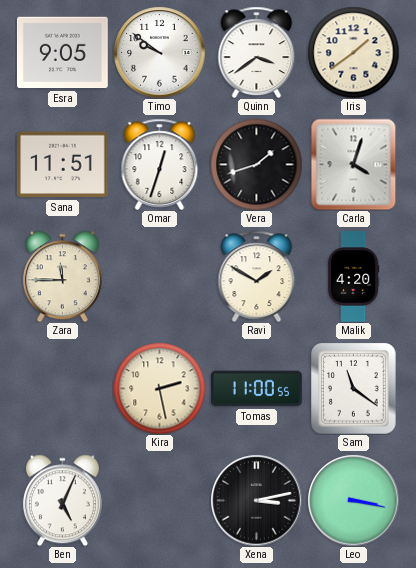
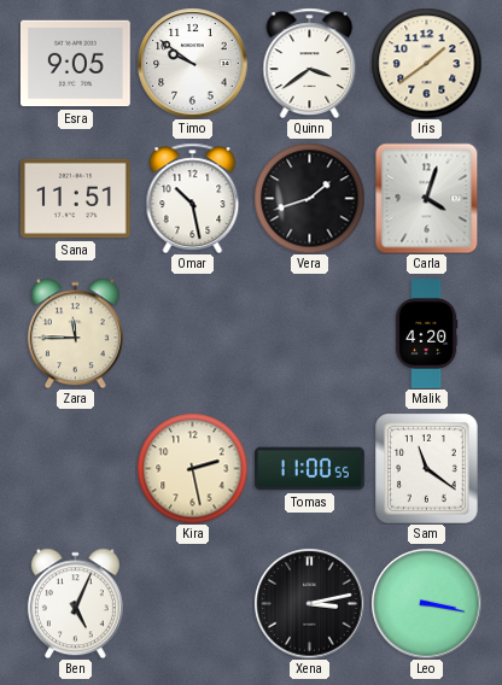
Omar: 12:33 -> 10:28
Ravi: 1:50 -> none
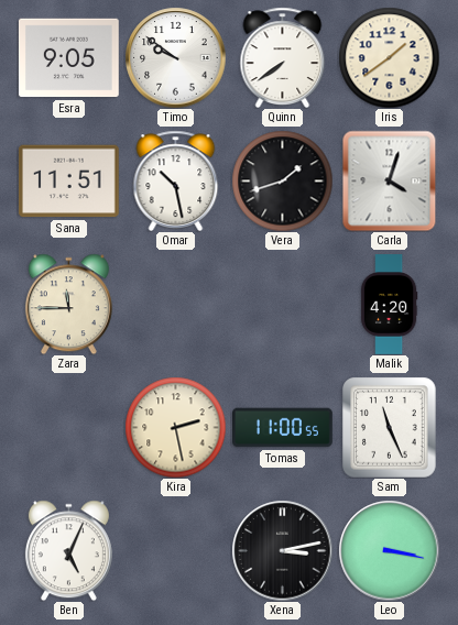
Quinn: 3:39 -> 7:39
Sam: 11:21 -> 11:26
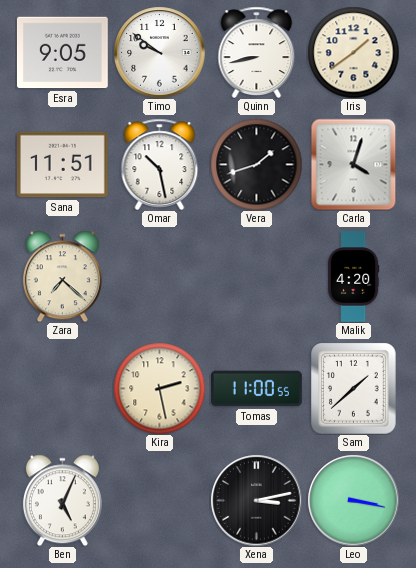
Quinn: 7:39 -> 8:43
Zara: 11:45 -> 7:22
Sam: 11:26 -> 1:38
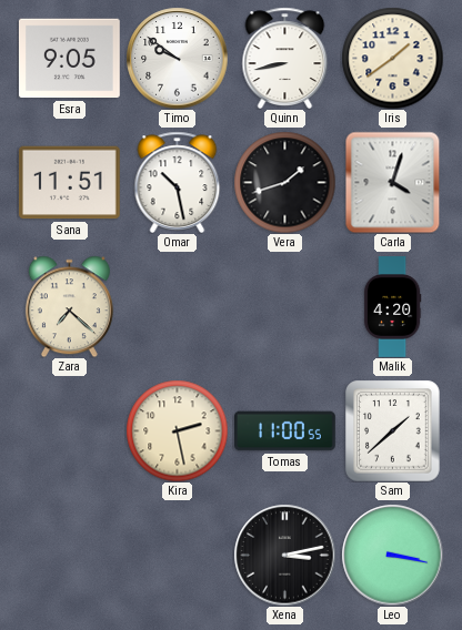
Ben: 5:04 -> none
